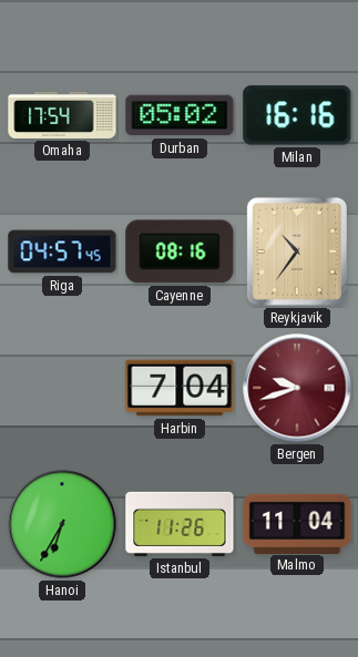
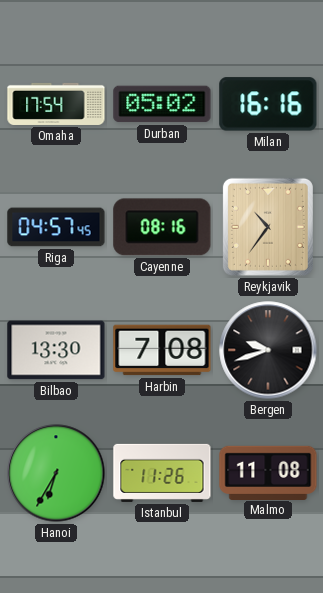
Bilbao: none -> 13:30
Harbin: 7:04 -> 7:08
Bergen dial: burgundy -> black
Malmo: 11:04 -> 11:08
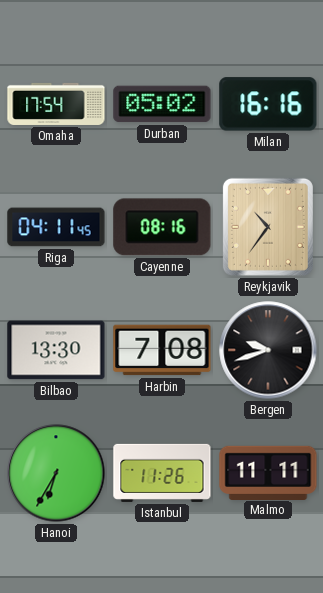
Riga: 04:57 -> 04:11
Malmo: 11:08 -> 11:11
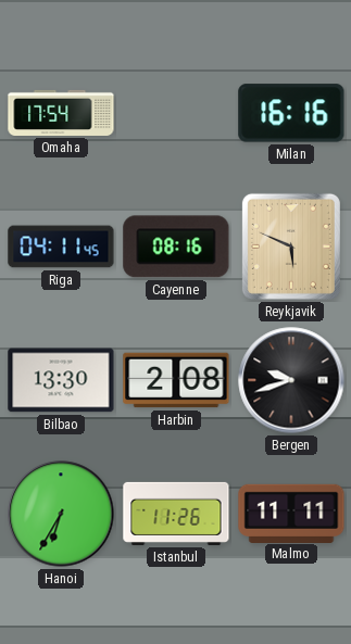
Durban: 05:02 -> none
Reykjavik: 10:36 -> 5:49
Harbin: 7:08 -> 2:08
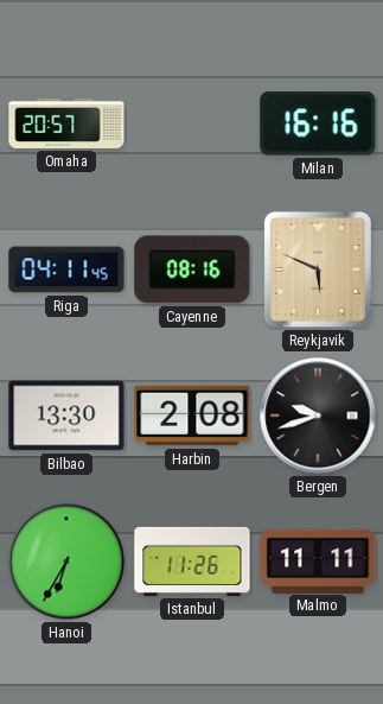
Omaha: 17:54 -> 20:57
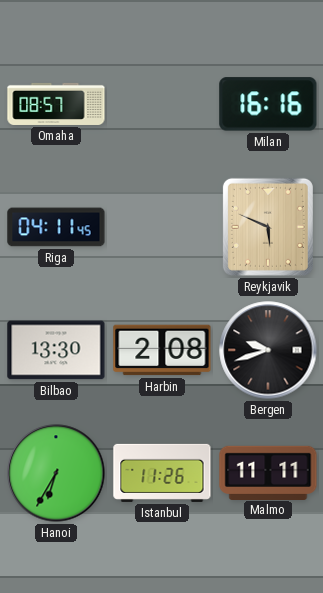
Omaha: 20:57 -> 08:57
Cayenne: 08:16 -> none
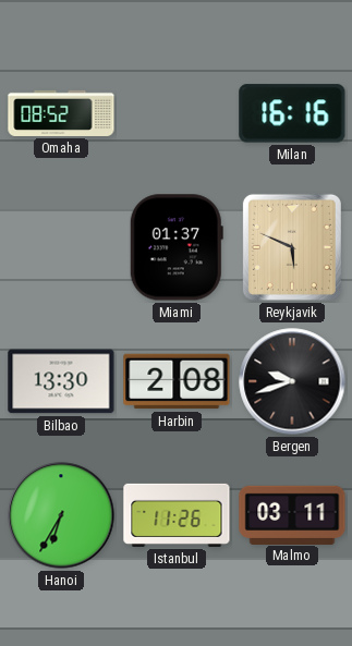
Omaha: 08:57 -> 08:52
Riga: 04:11 -> none
Miami: none -> 01:37
Malmo: 11:11 -> 03:11
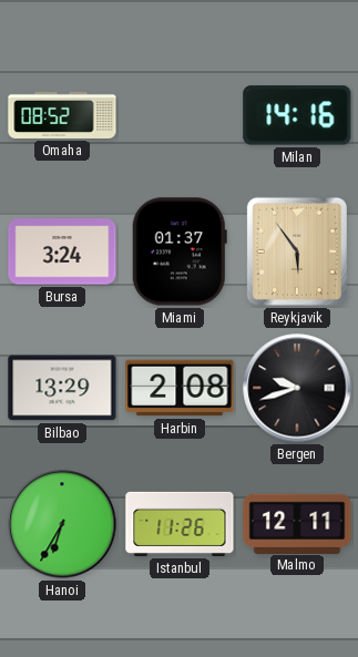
Milan: 16:16 -> 14:16
Bursa: none -> 3:24
Reykjavik: 5:49 -> 5:54
Bilbao: 13:30 -> 13:29
Malmo: 03:11 -> 12:11
